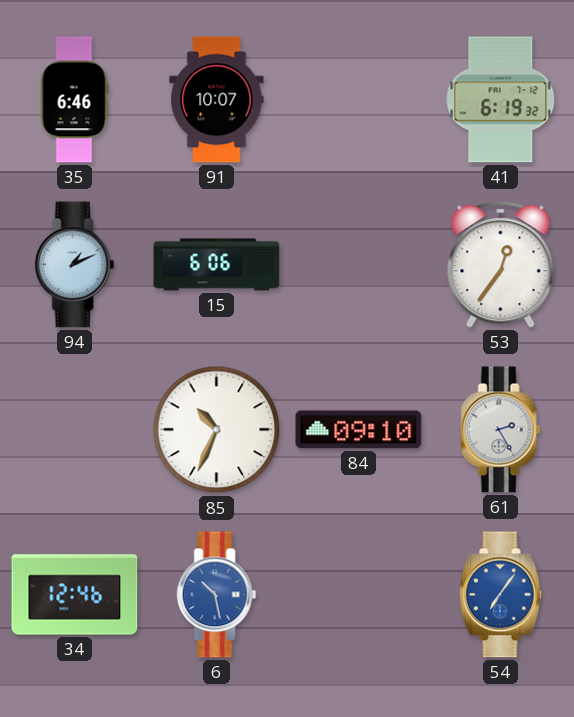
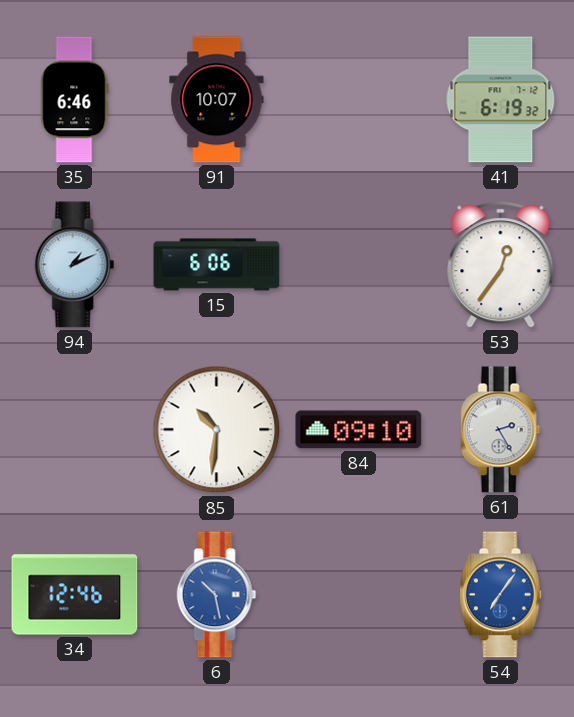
85: 10:34 -> 10:31
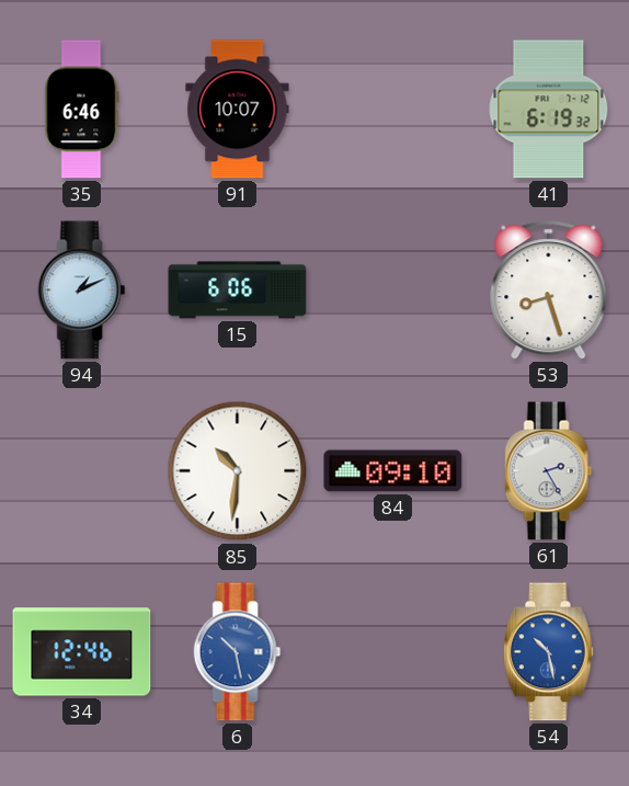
53: 12:36 -> 8:27
54: 7:06 -> 10:28
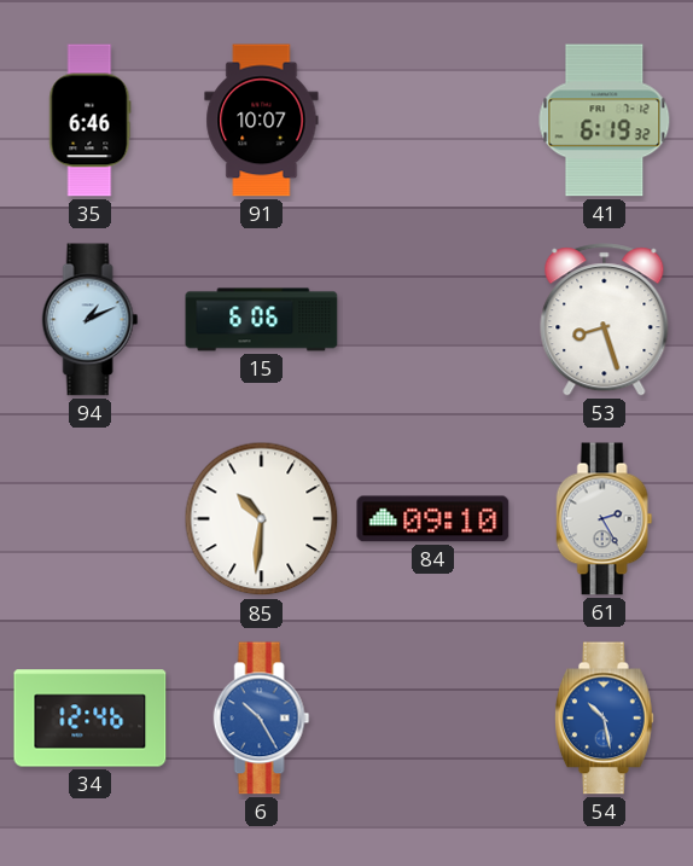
6: 10:28 -> 10:25
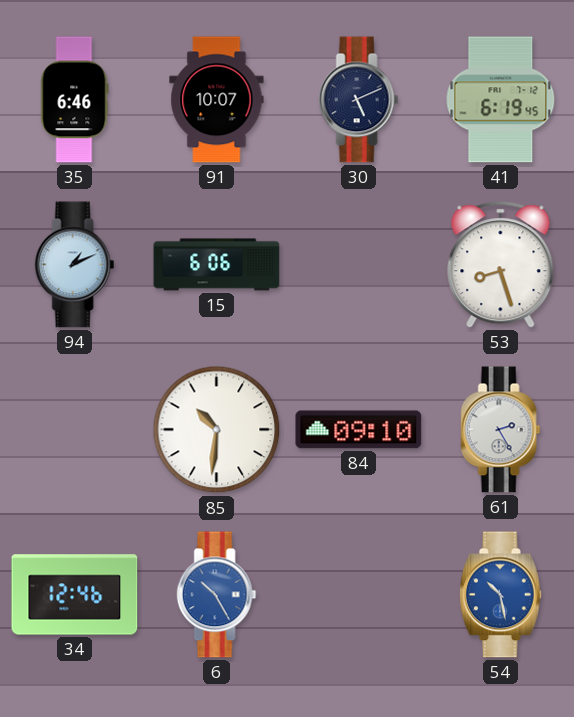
30: none -> 5:11
41: 6:19:32 -> 6:19:45
